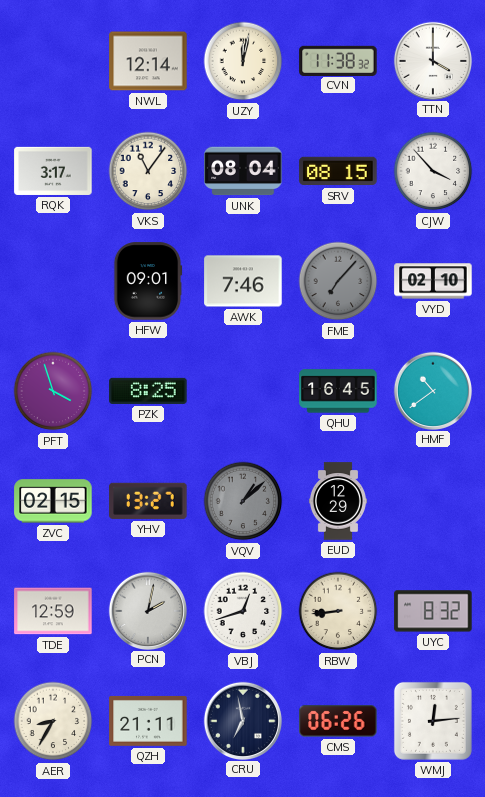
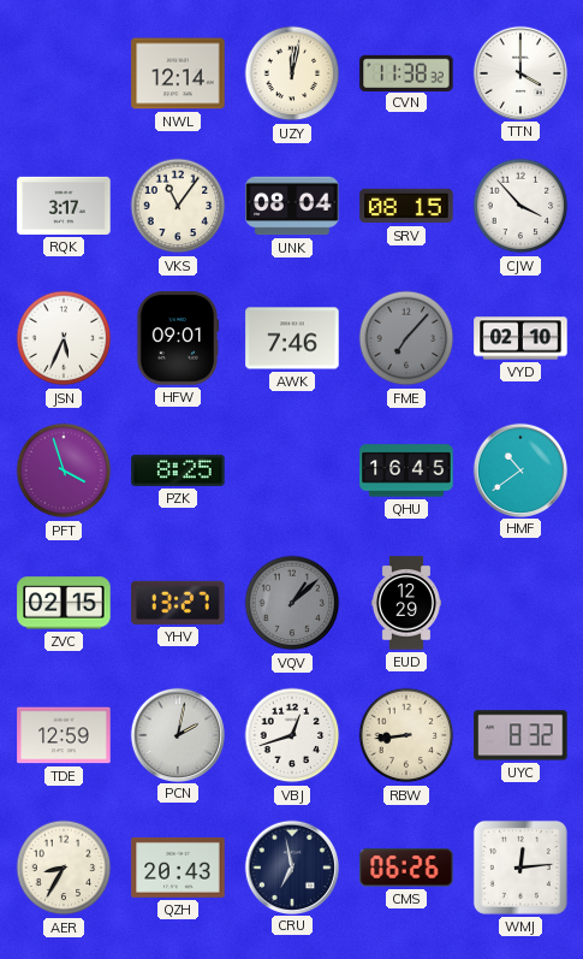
JSN: none -> 5:34
QZH: 21:11 -> 20:43
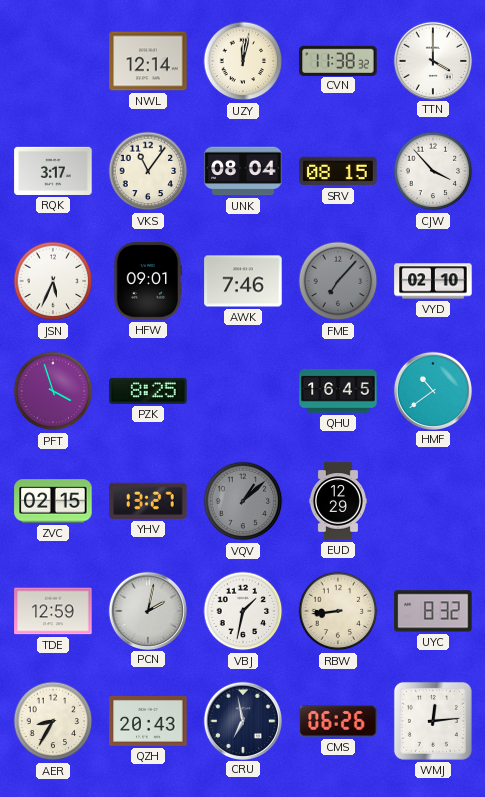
VBJ: 12:42 -> 1:32
